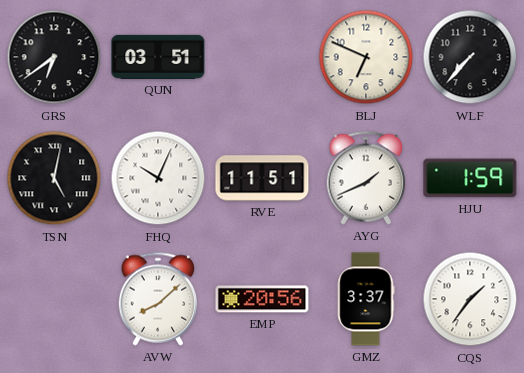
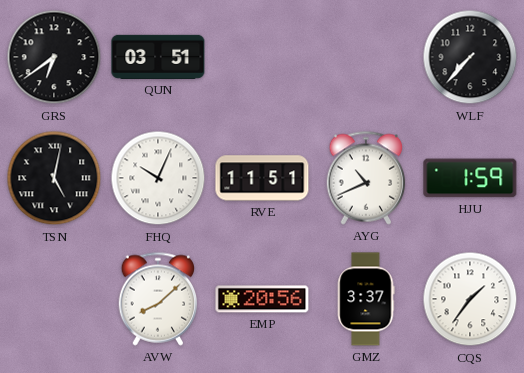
BLJ: 6:49 -> none
AYG: 1:41 -> 10:41
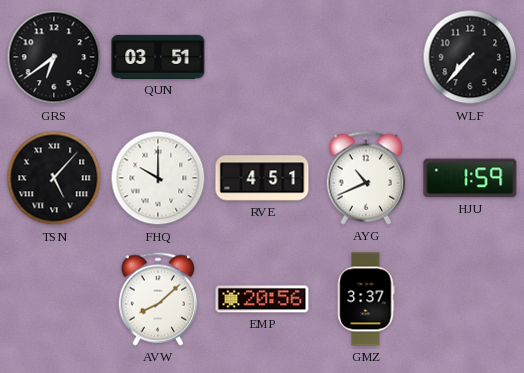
TSN: 5:02 -> 5:07
FHQ: 10:04 -> 10:00
RVE: 11:51 -> 4:51
CQS: 1:36 -> none
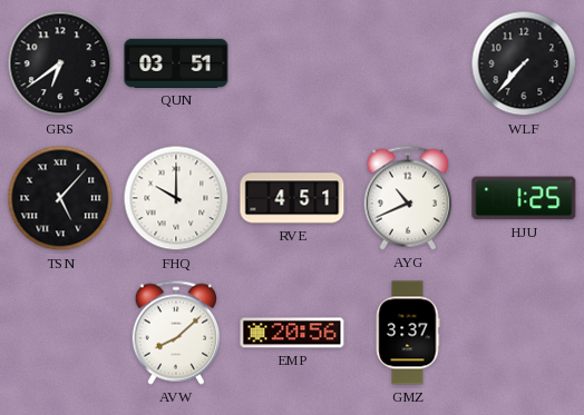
HJU: 1:59 -> 1:25
